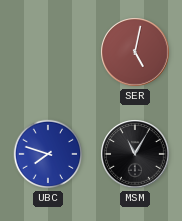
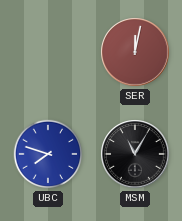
SER: 5:02 -> 12:02
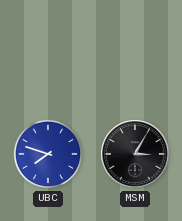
SER: 12:02 -> none
MSM: 11:05 -> 3:05
